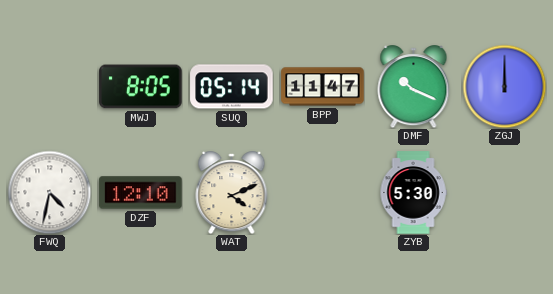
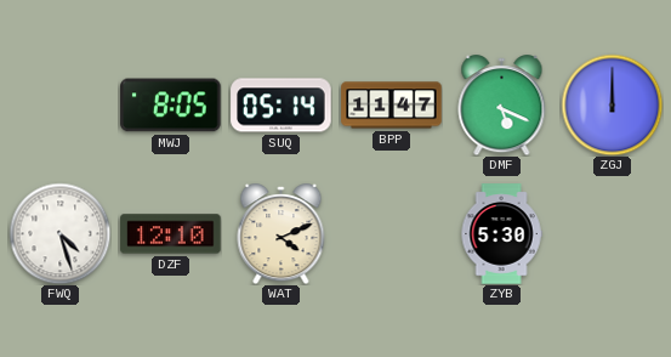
DMF: 10:19 -> 5:19
FWQ: 4:32 -> 4:27
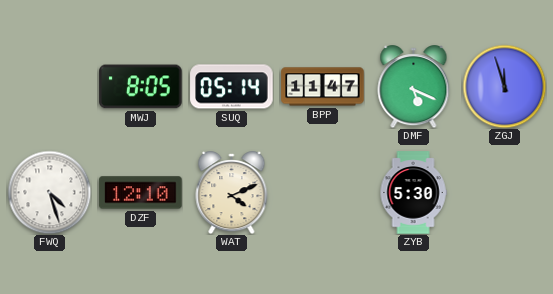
ZGJ: 12:00 -> 11:57
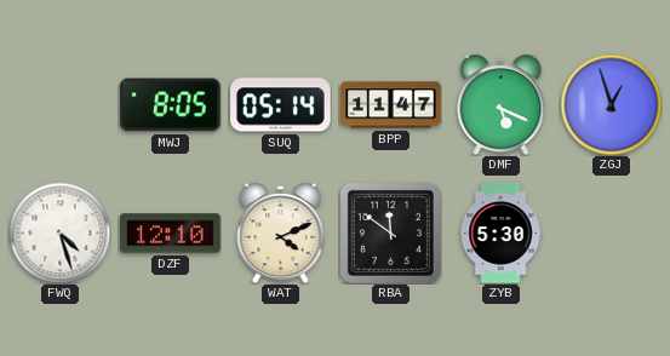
ZGJ: 11:57 -> 12:57
RBA: none -> 11:51
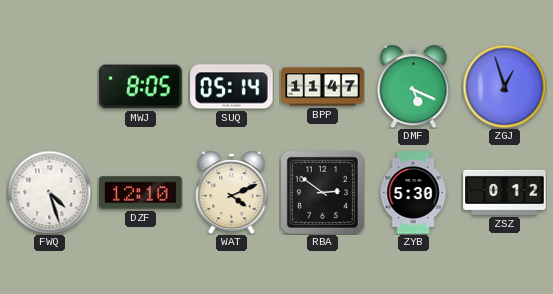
RBA: 11:51 -> 2:51
ZSZ: none -> 0:12
